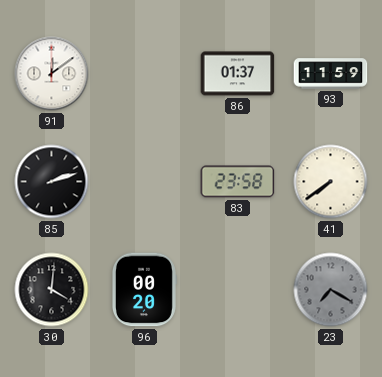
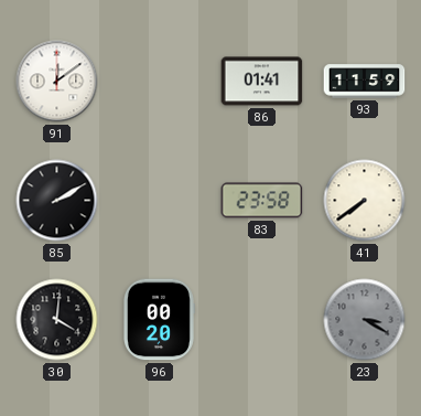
86: 01:37 -> 01:41
85: 2:12 -> 2:10
23: 7:20 -> 3:20
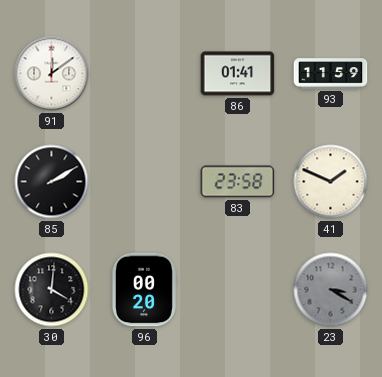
41: 7:39 -> 1:49
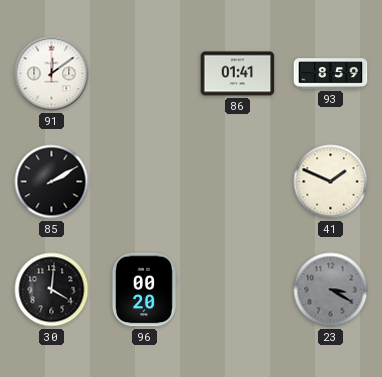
93: 11:59 -> 8:59
83: 23:58 -> none
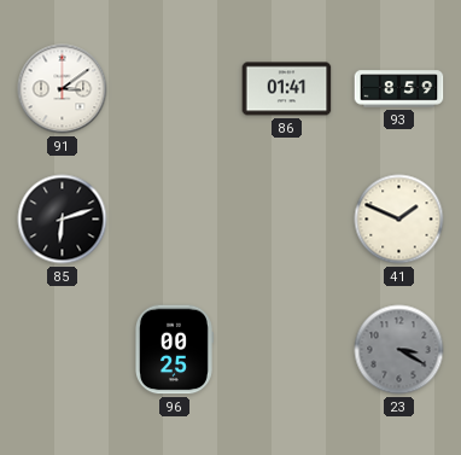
91: 12:09 -> 3:09
85: 2:10 -> 6:12
30: 4:01 -> none
96: 00:20 -> 00:25
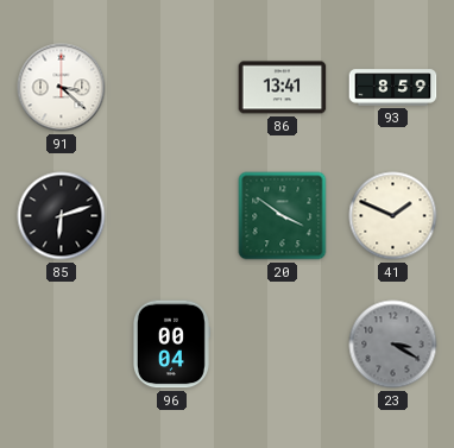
91: 3:09 -> 3:22
86: 01:41 -> 13:41
20: none -> 3:51
96: 00:25 -> 00:04
